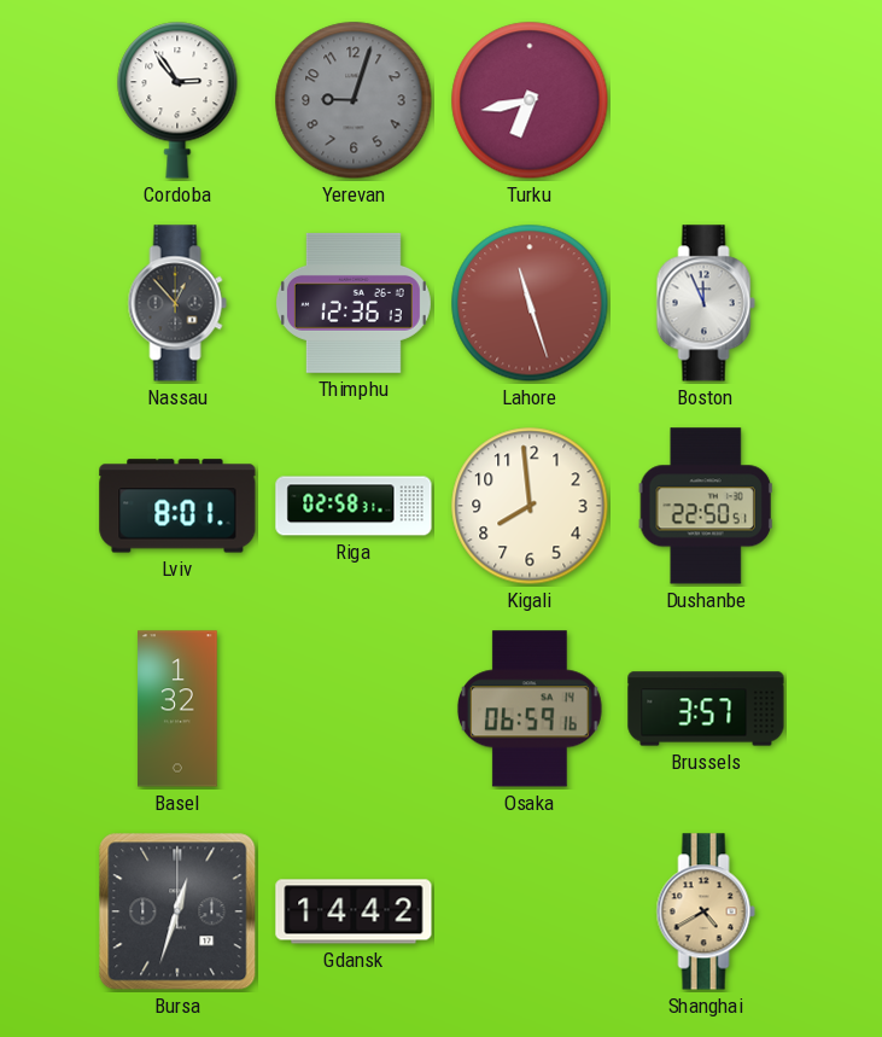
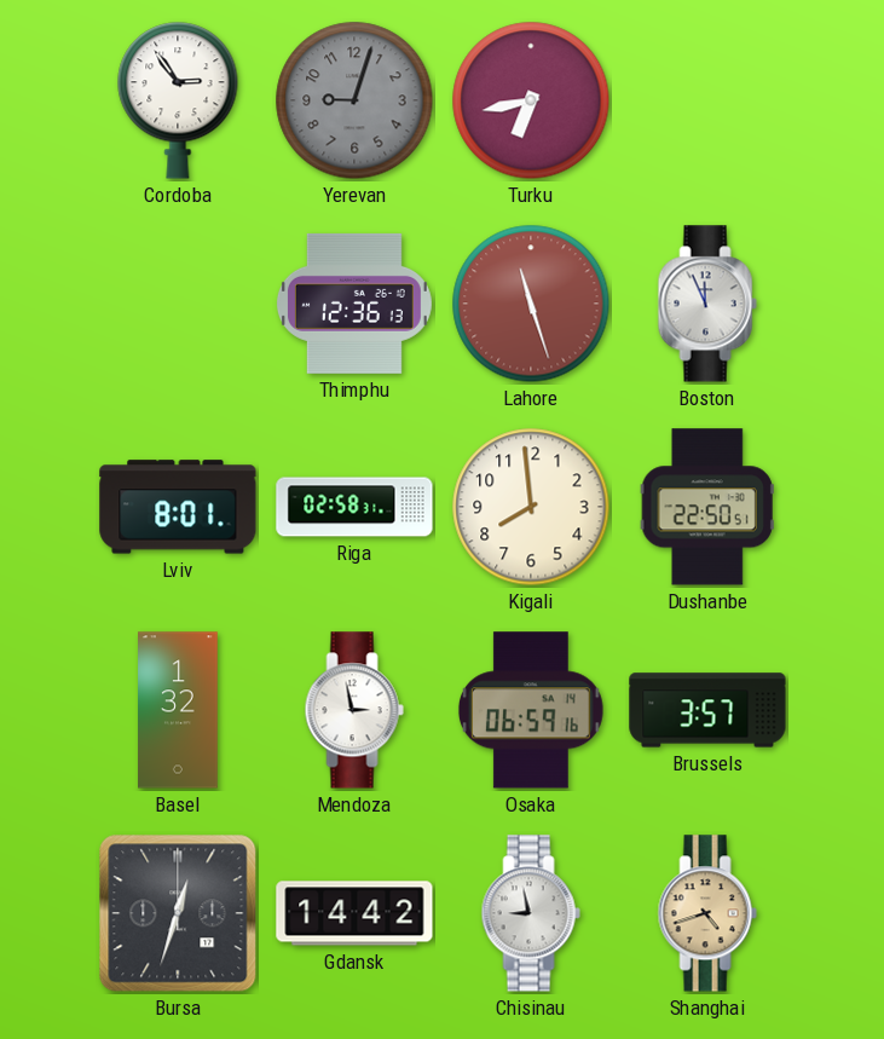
Nassau: 12:53 -> none
Mendoza: none -> 2:58
Chisinau: none -> 8:58
Shanghai: 4:40 -> 4:42
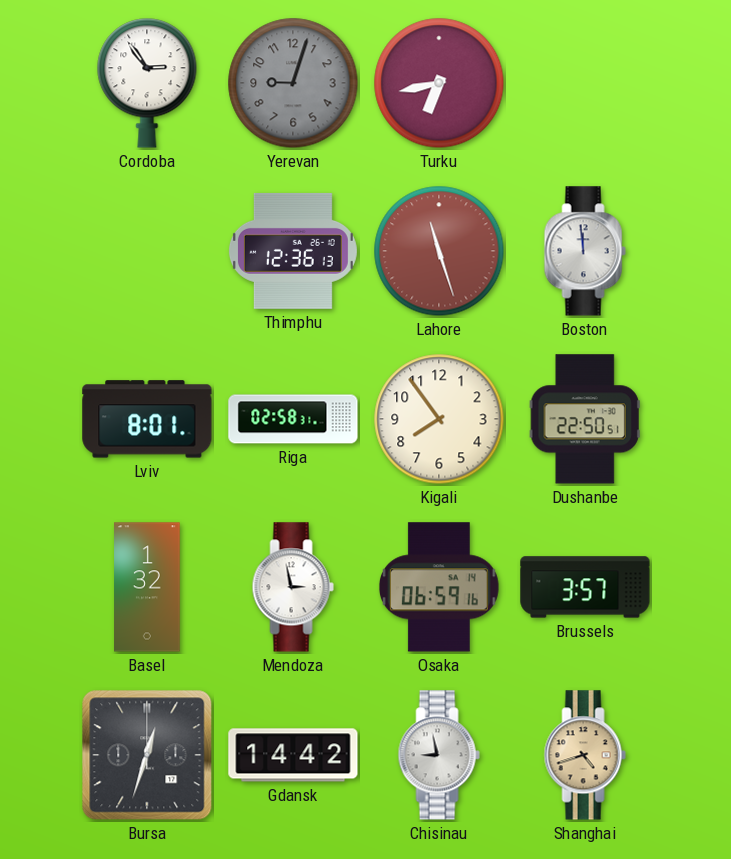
Boston: 11:56 -> 11:59
Kigali: 7:59 -> 7:54
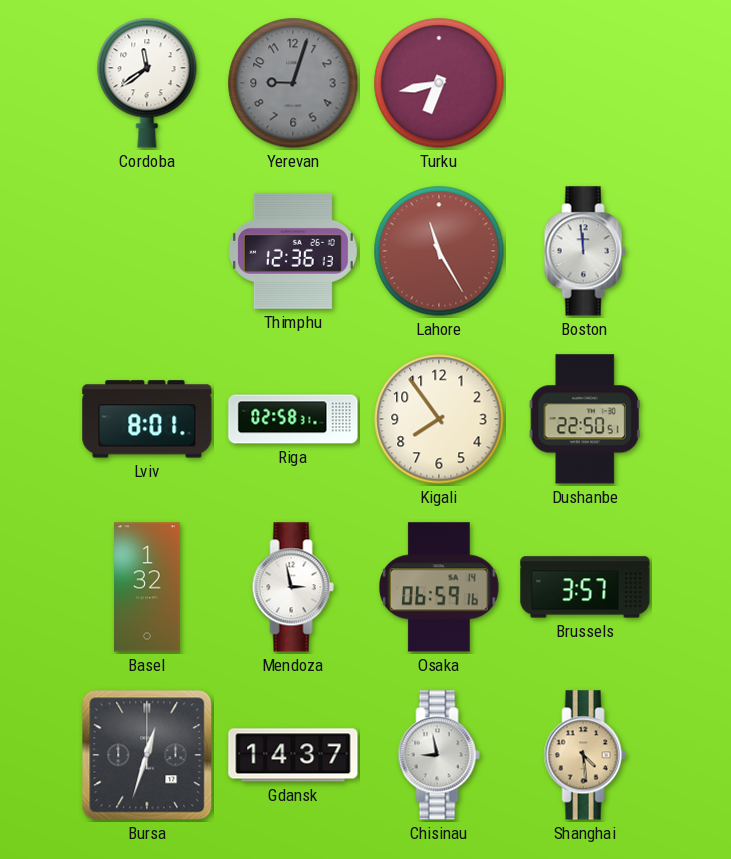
Cordoba: 2:54 -> 11:39
Lahore: 11:27 -> 11:25
Gdansk: 14:42 -> 14:37
Shanghai: 4:42 -> 4:29
